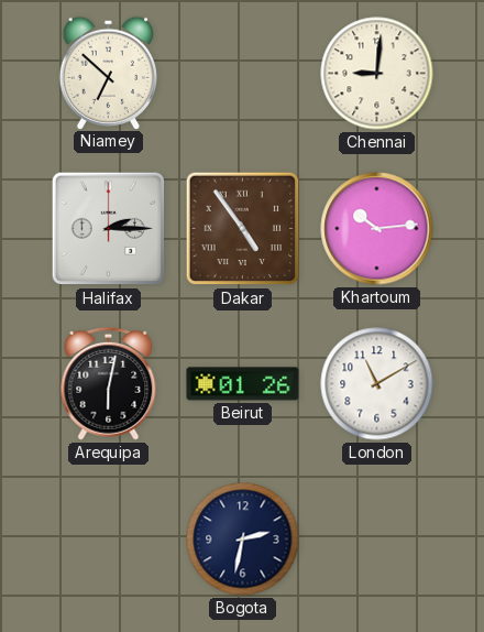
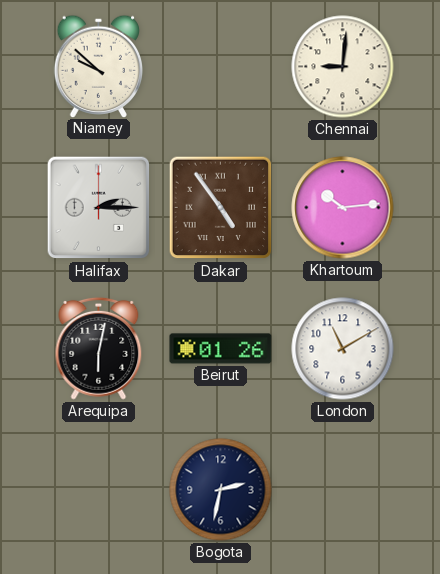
Niamey: 6:52 -> 9:52
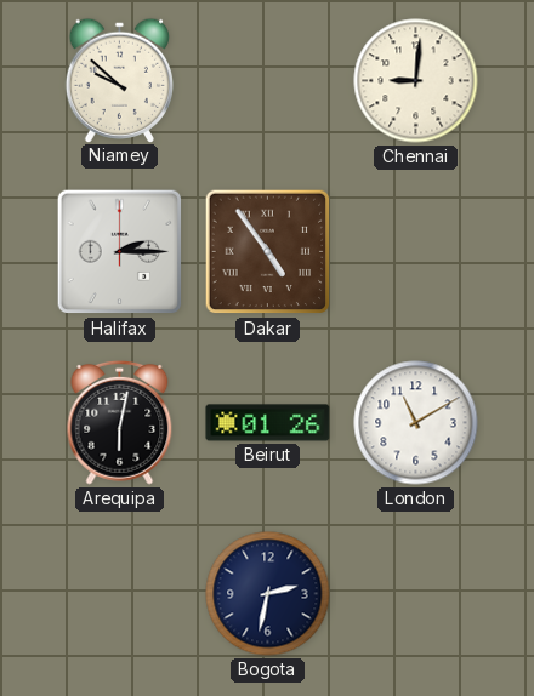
Khartoum: 10:14 -> none
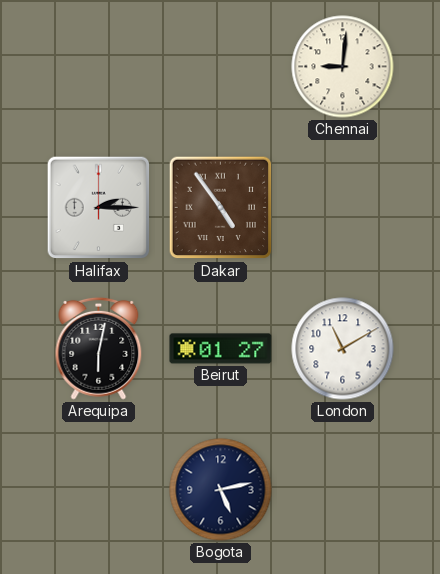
Niamey: 9:52 -> none
Beirut: 01:26 -> 01:27
Bogota: 2:32 -> 5:13
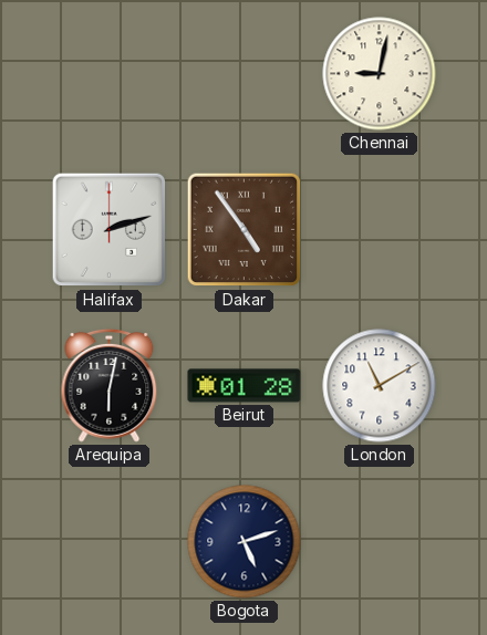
Chennai: 9:01 -> 9:02
Halifax: 2:15 -> 2:12
Beirut: 01:27 -> 01:28
Bogota: 5:13 -> 5:12
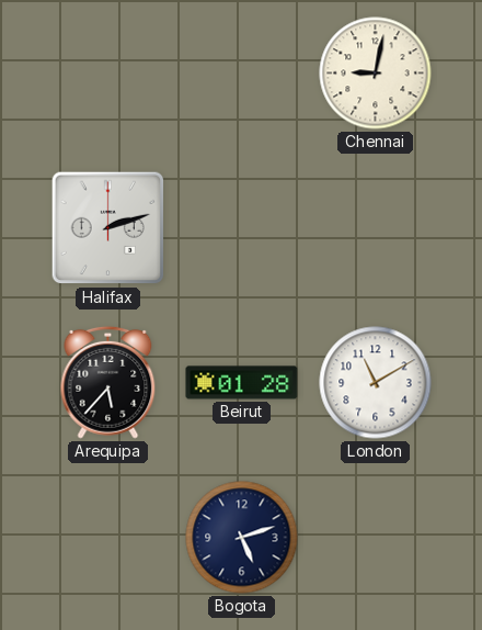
Dakar: 4:54 -> none
Arequipa: 6:02 -> 5:37
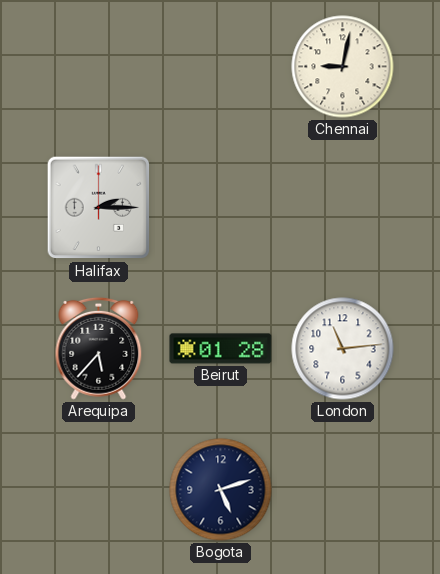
Halifax: 2:12 -> 2:15
London: 11:10 -> 11:14
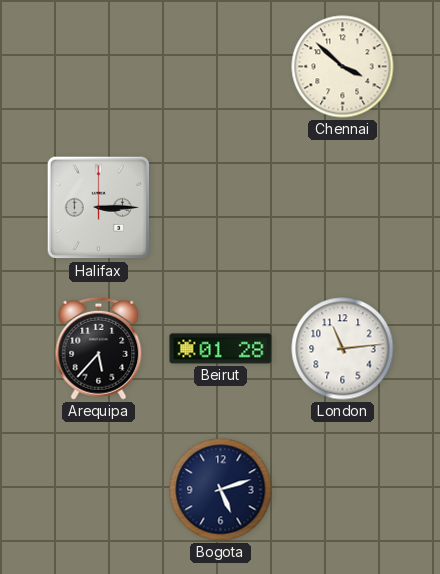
Chennai: 9:02 -> 3:52
Halifax: 2:15 -> 3:15
